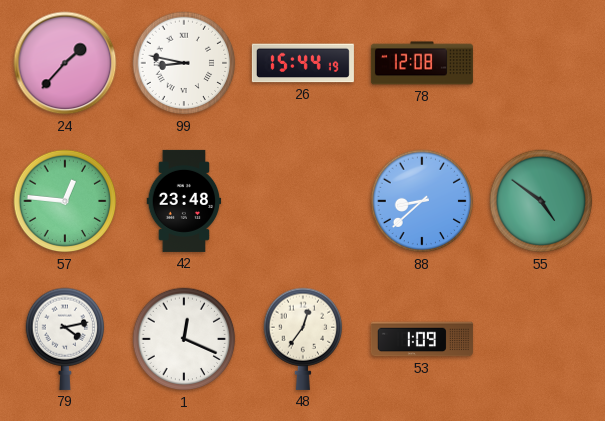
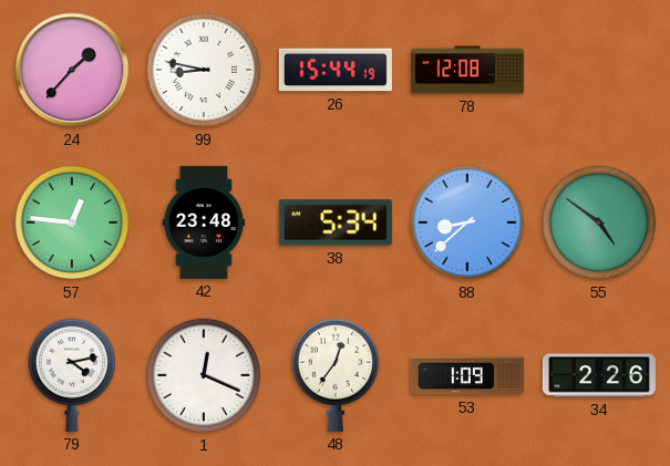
38: none -> 5:34
34: none -> 2:26
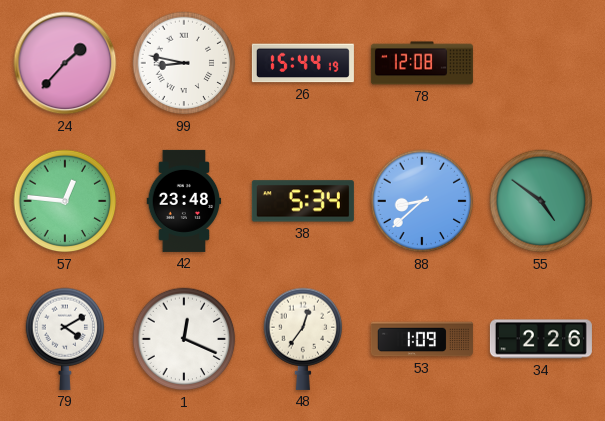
79: 4:13 -> 4:10
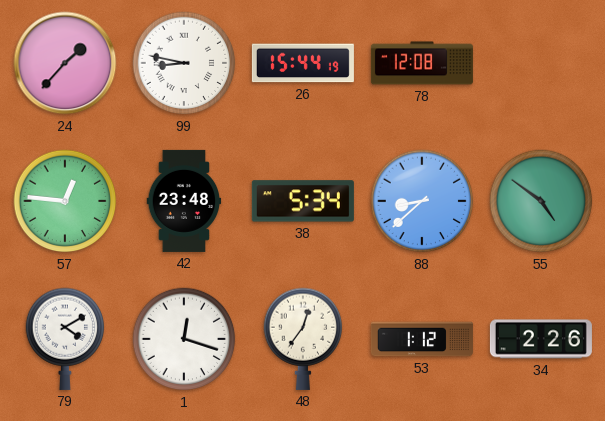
1: 12:19 -> 12:18
53: 1:09 -> 1:12
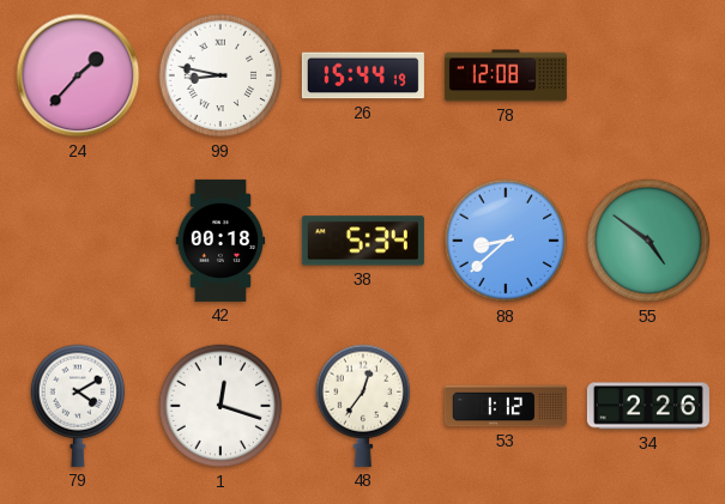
57: 12:46 -> none
42: 23:48 -> 00:18
